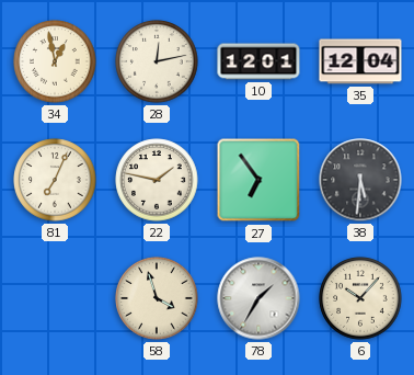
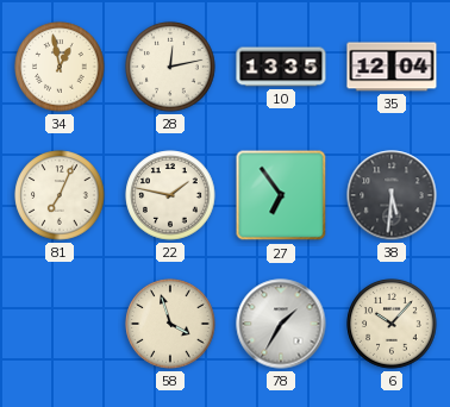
10: 12:01 -> 13:35
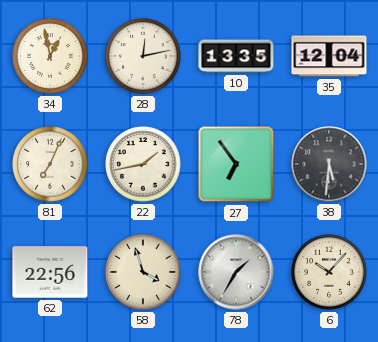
22: 1:47 -> 1:43
62: none -> 22:56
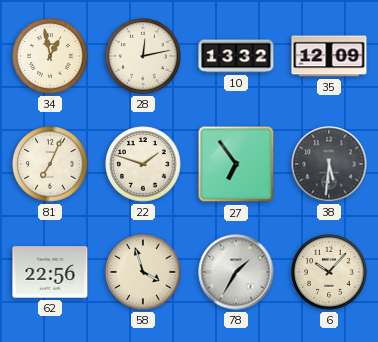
10: 13:35 -> 13:32
35: 12:04 -> 12:09
22: 1:43 -> 1:48
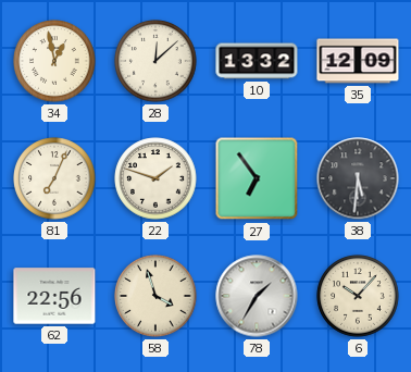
28: 12:13 -> 12:08
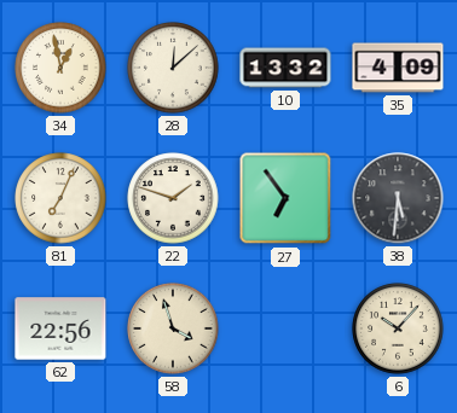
35: 12:09 -> 4:09
78: 1:35 -> none
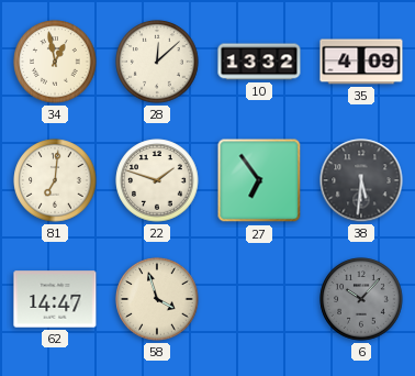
81: 7:04 -> 7:01
62: 22:56 -> 14:47
6 dial: cream -> grey
